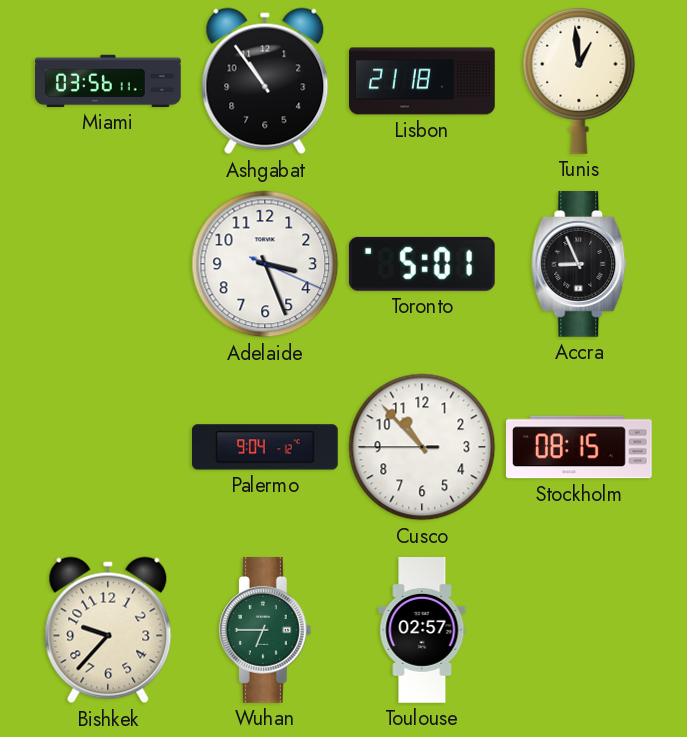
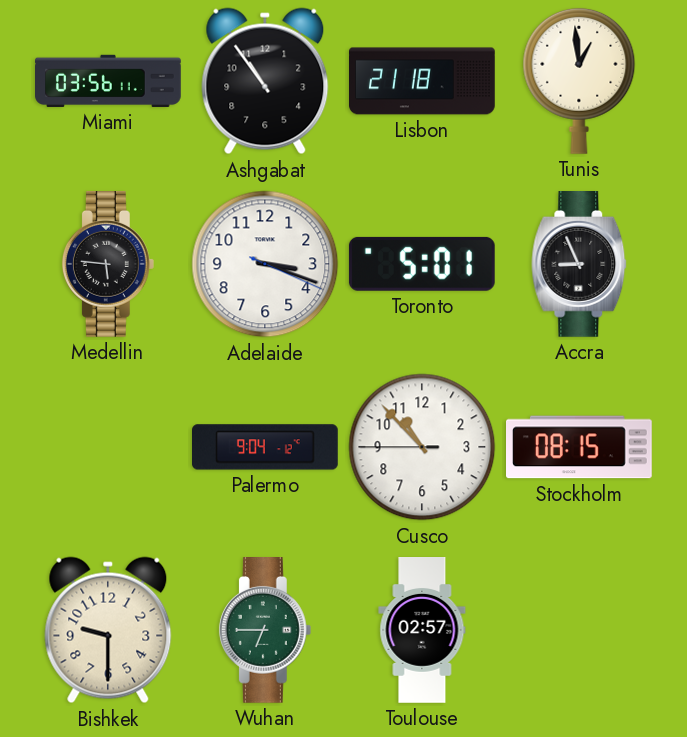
Medellin: none -> 5:46
Adelaide: 3:26 -> 3:18
Bishkek: 9:37 -> 9:30
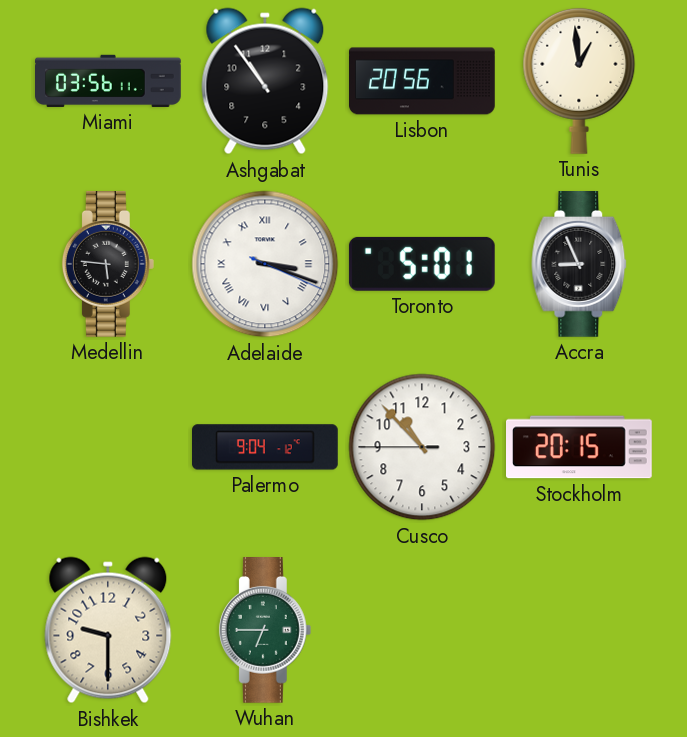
Lisbon: 21:18 -> 20:56
Adelaide numerals: Arabic -> Roman
Stockholm: 08:15 -> 20:15
Toulouse: 02:57 -> none
